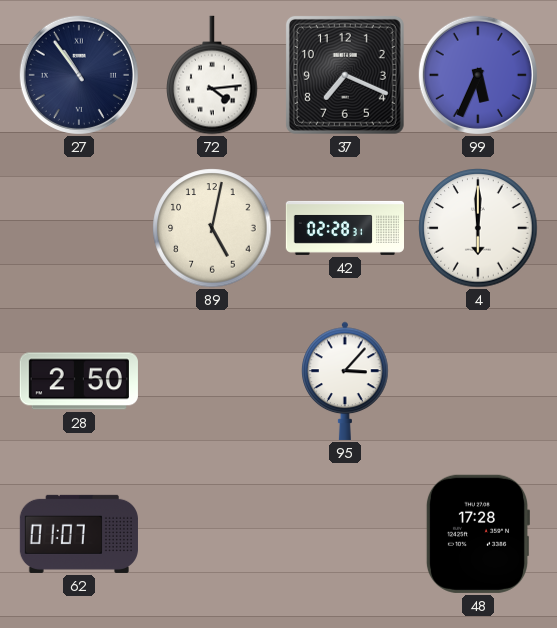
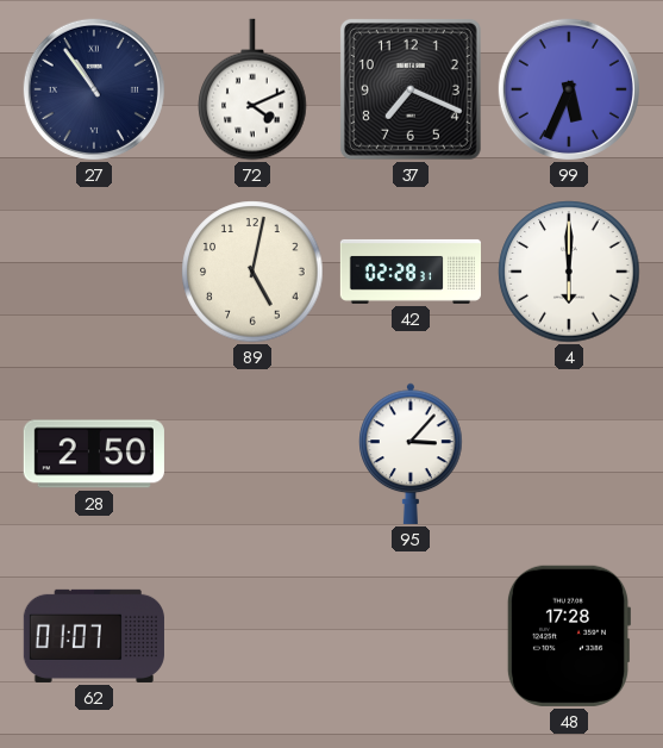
72: 4:14 -> 4:11
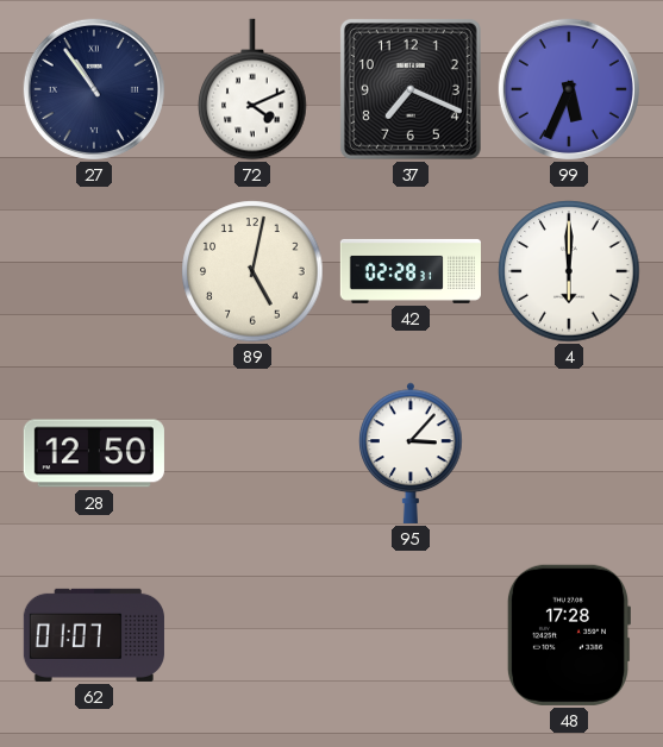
28: 2:50 -> 12:50
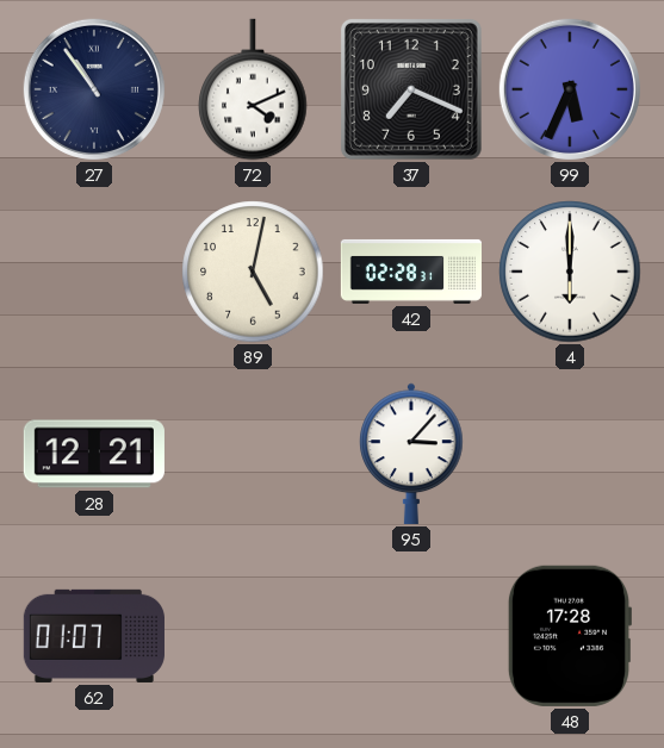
28: 12:50 -> 12:21
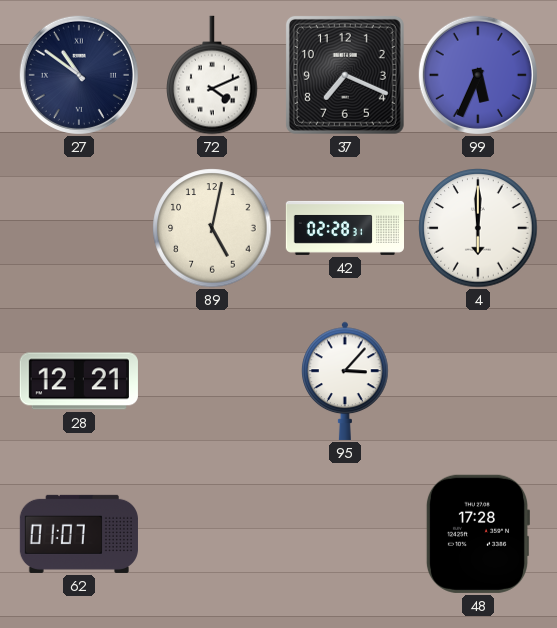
27: 10:54 -> 10:51
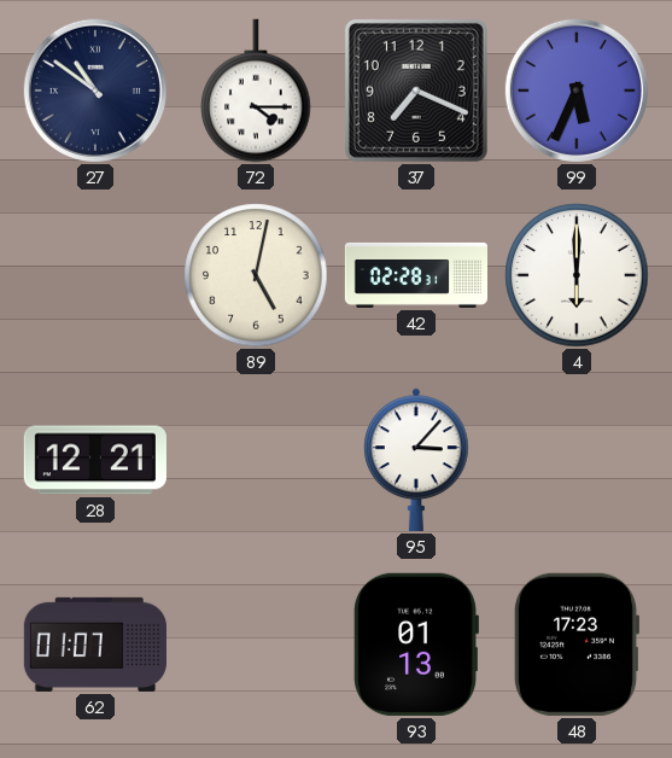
72: 4:11 -> 4:15
93: none -> 01:13
48: 17:28 -> 17:23
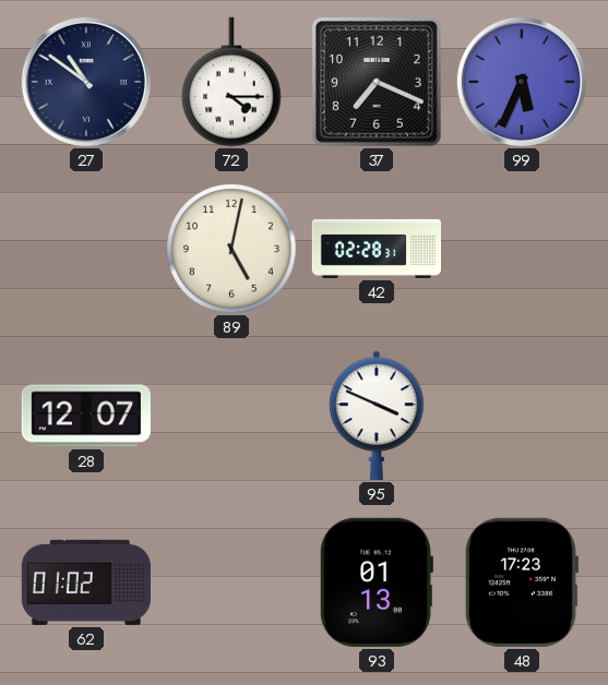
4: 6:00 -> none
28: 12:21 -> 12:07
95: 3:07 -> 3:49
62: 01:07 -> 01:02
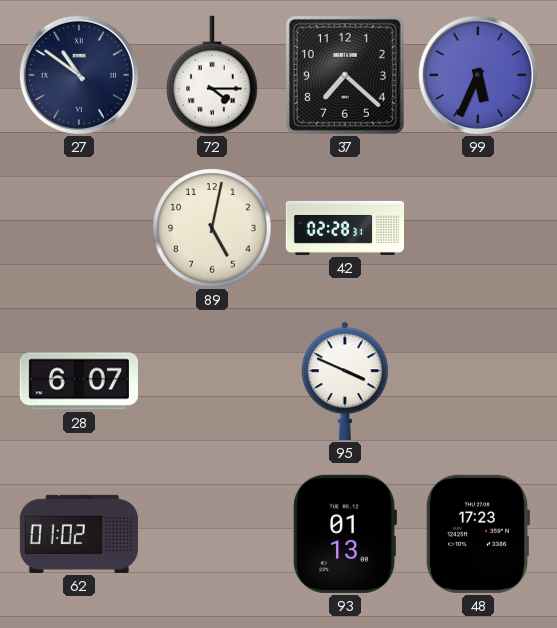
37: 7:19 -> 7:22
28: 12:07 -> 6:07
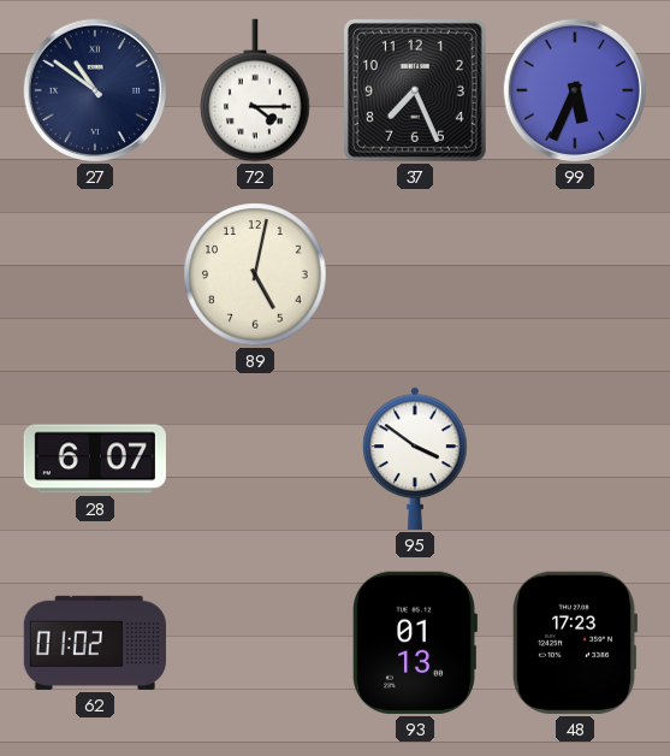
37: 7:22 -> 7:26
42: 02:28 -> none
95: 3:49 -> 3:51
